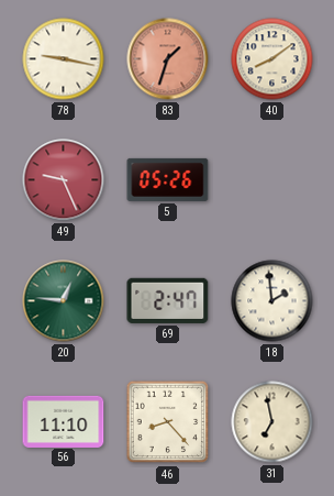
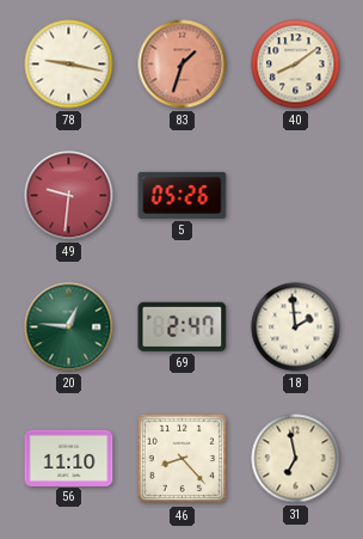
49: 9:26 -> 9:31
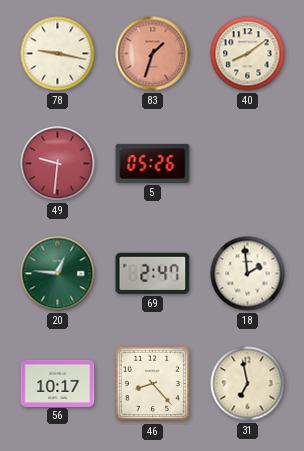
56: 11:10 -> 10:17
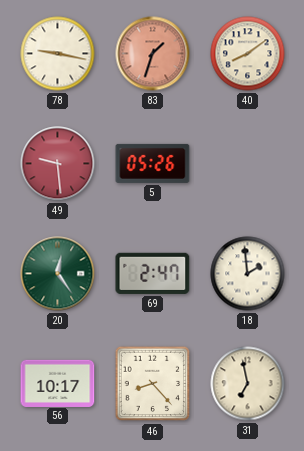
49: 9:31 -> 9:29
20: 12:46 -> 12:24
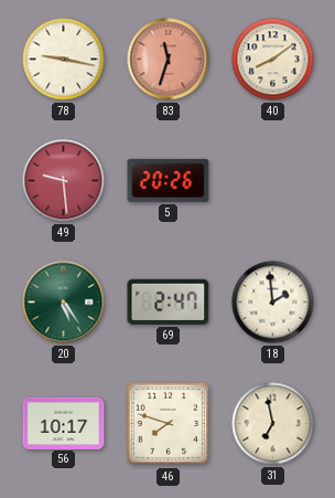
83: 1:33 -> 11:33
5: 05:26 -> 20:26
20: 12:24 -> 5:24
46: 8:23 -> 7:48
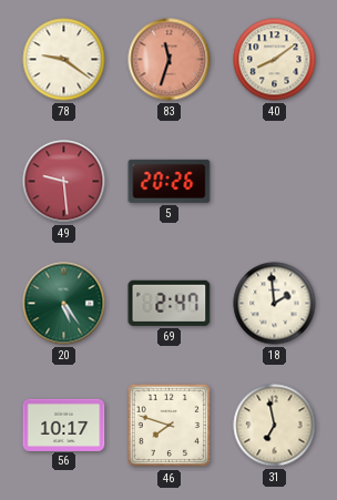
78: 9:17 -> 9:21
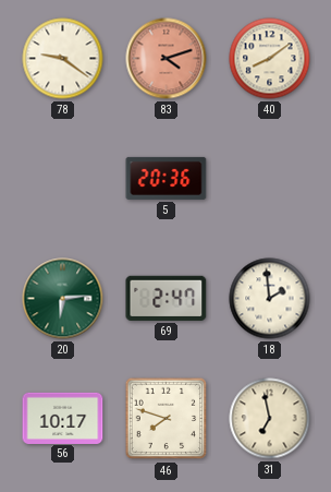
83: 11:33 -> 4:12
49: 9:29 -> none
5: 20:26 -> 20:36
20: 5:24 -> 6:14
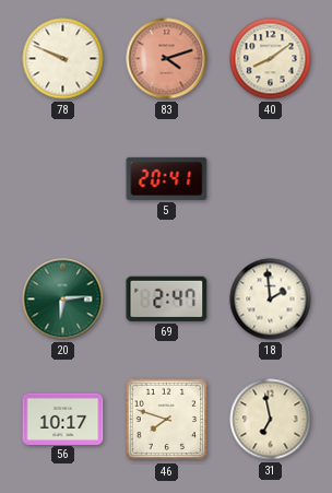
78: 9:21 -> 9:49
5: 20:36 -> 20:41
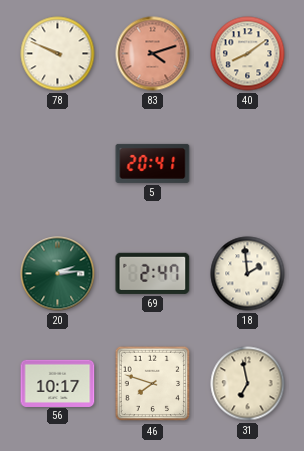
20: 6:14 -> 2:14
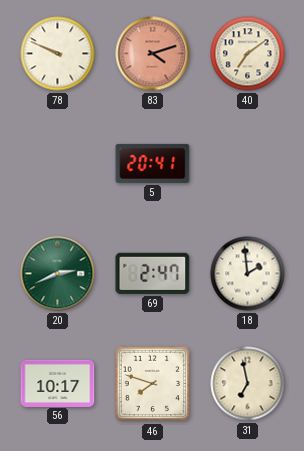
40: 8:09 -> 7:09
20: 2:14 -> 2:41
